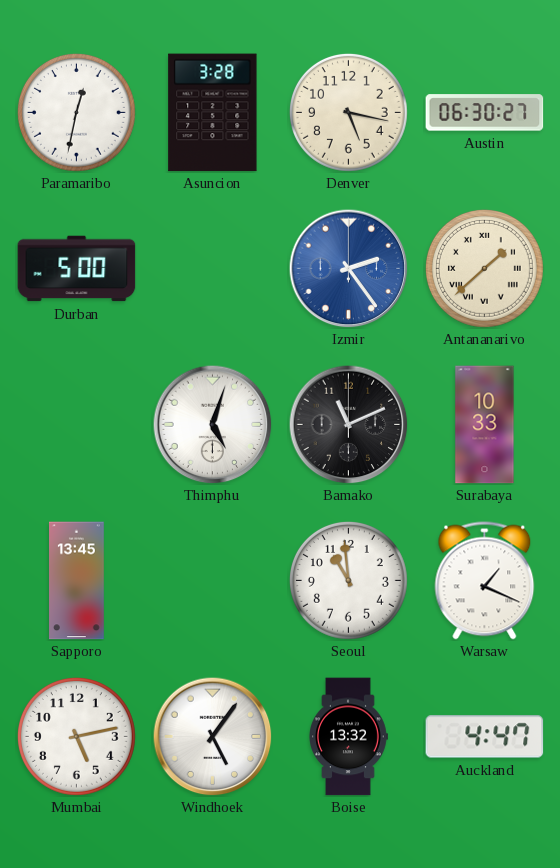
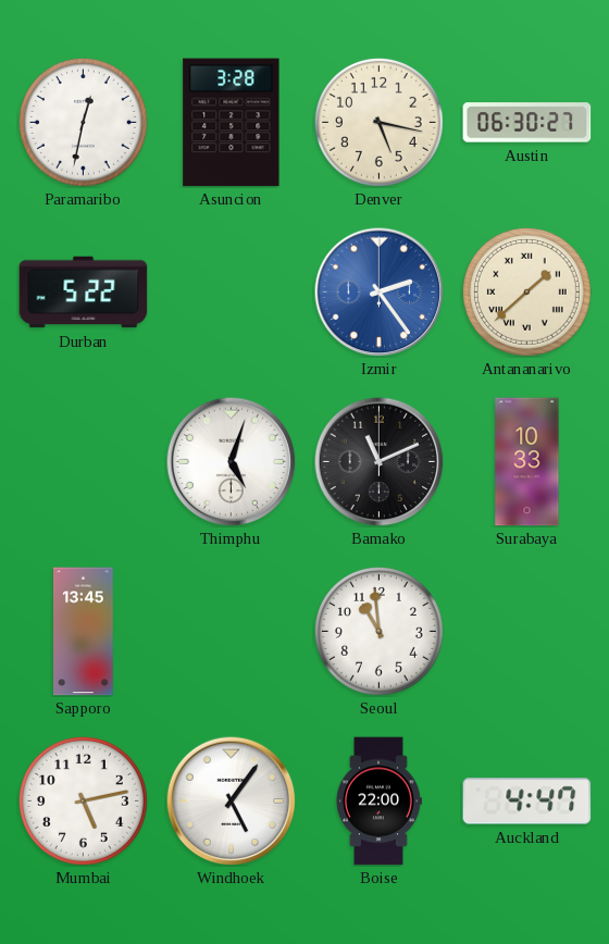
Durban: 5:00 -> 5:22
Warsaw: 1:19 -> none
Boise: 13:32 -> 22:00
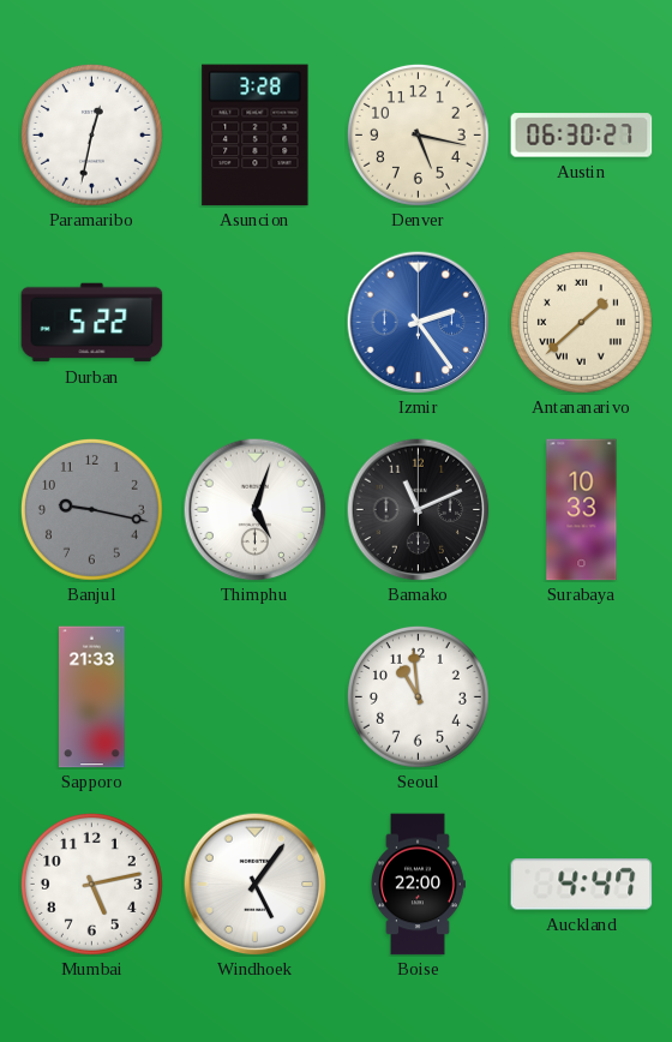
Banjul: none -> 9:17
Sapporo: 13:45 -> 21:33
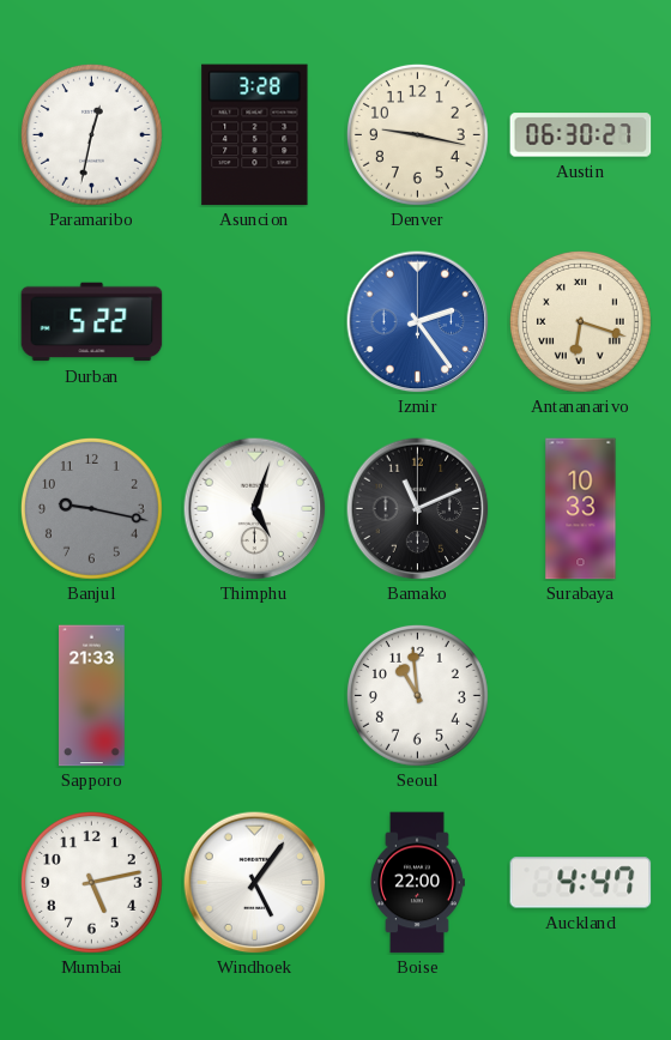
Denver: 5:17 -> 9:17
Antananarivo: 1:38 -> 6:18
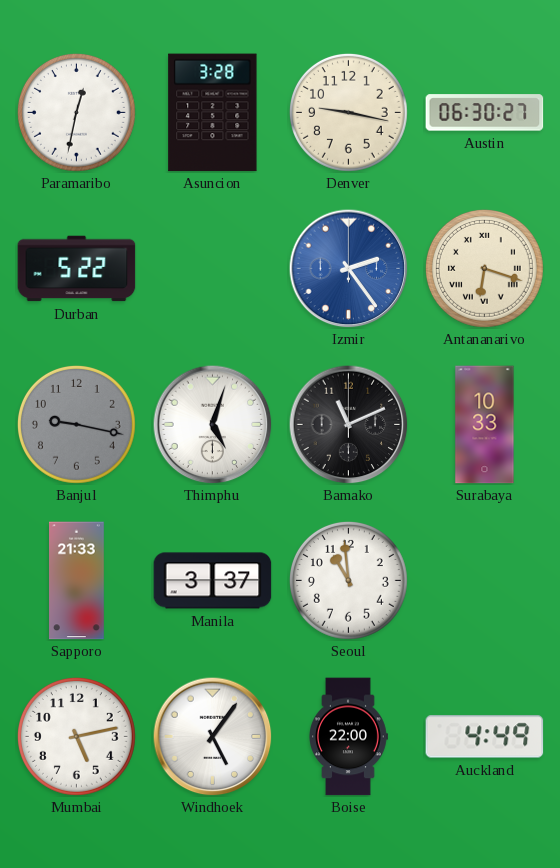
Manila: none -> 3:37
Auckland: 4:47 -> 4:49
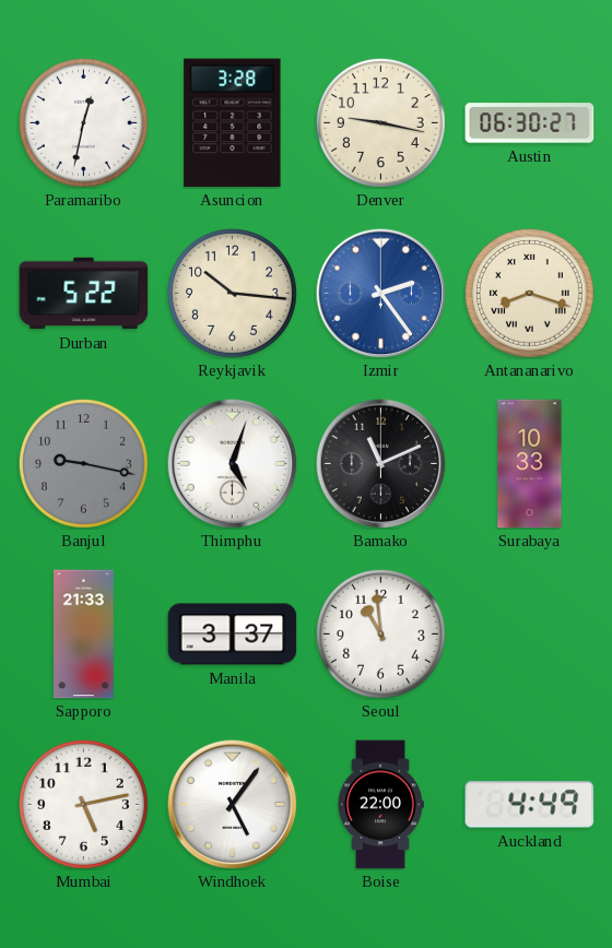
Reykjavik: none -> 10:16
Antananarivo: 6:18 -> 8:18
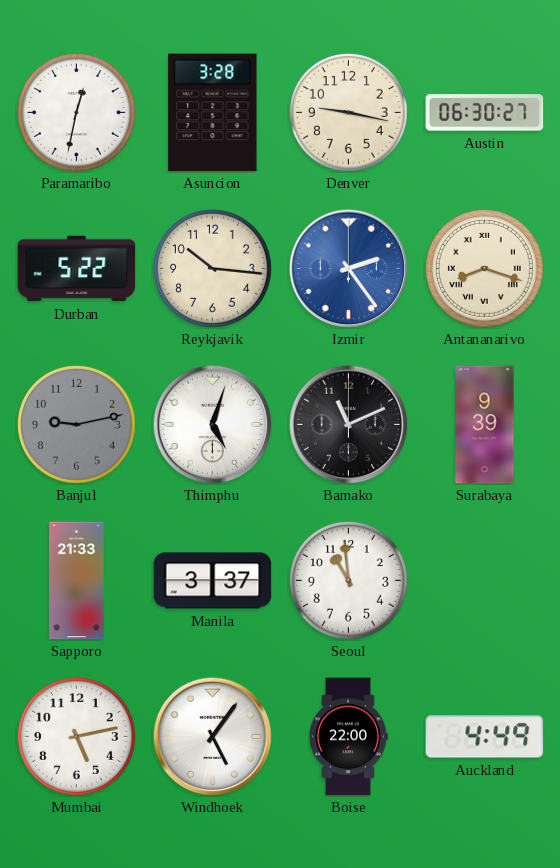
Banjul: 9:17 -> 9:13
Surabaya: 10:33 -> 9:39
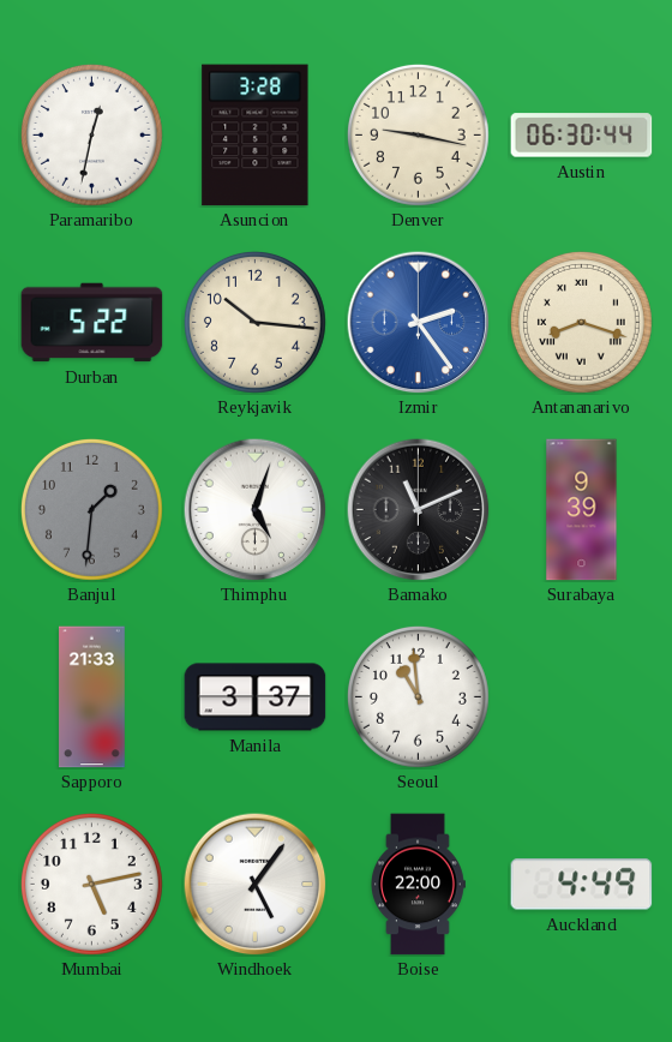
Austin: 06:30:27 -> 06:30:44
Banjul: 9:13 -> 1:31
